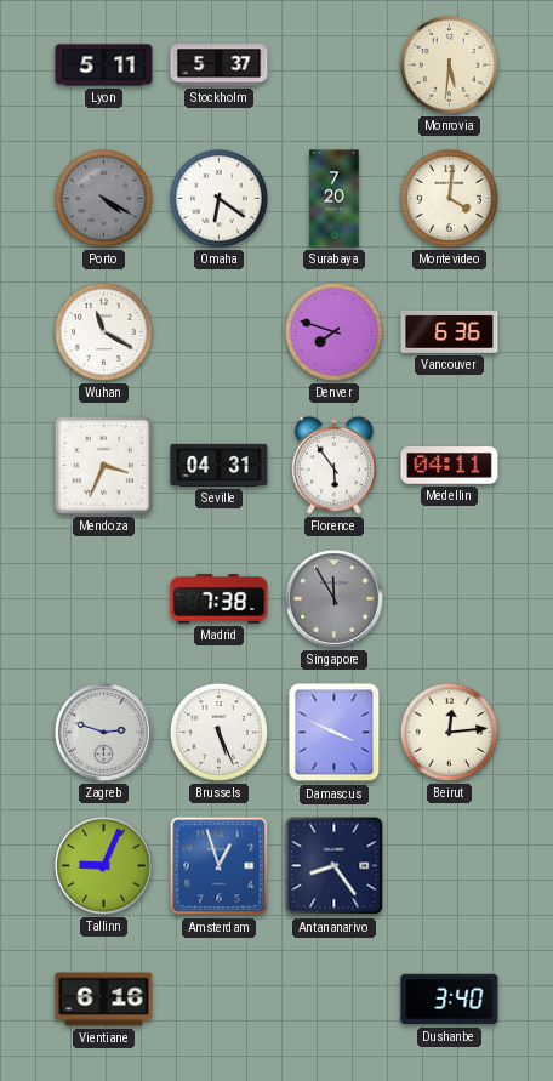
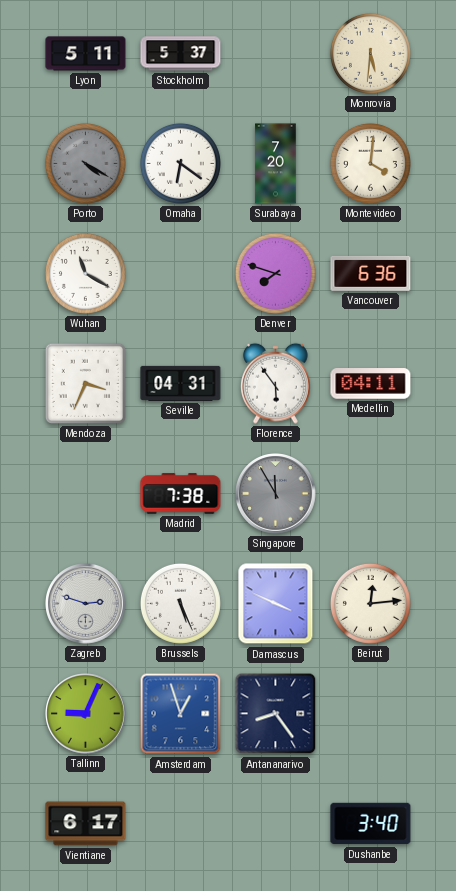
Vientiane: 6:16 -> 6:17
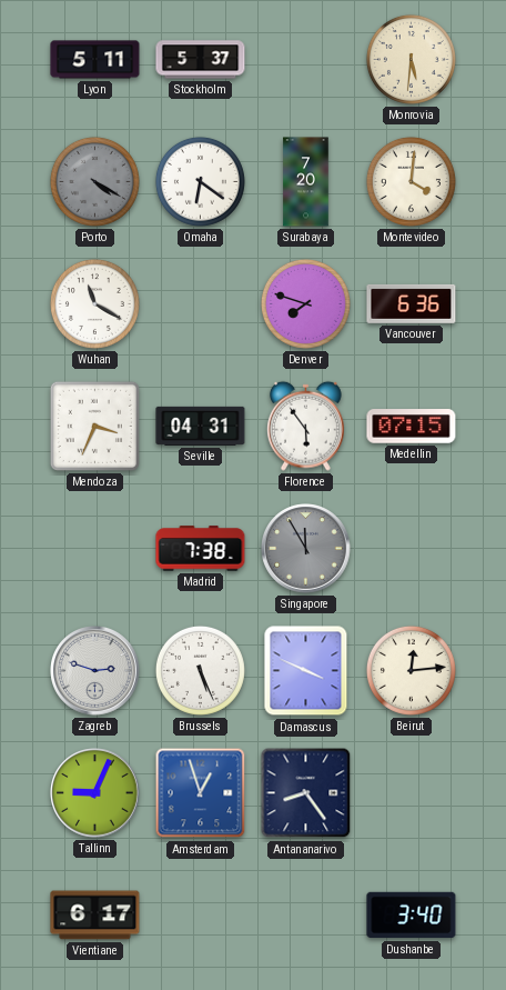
Medellin: 04:11 -> 07:15
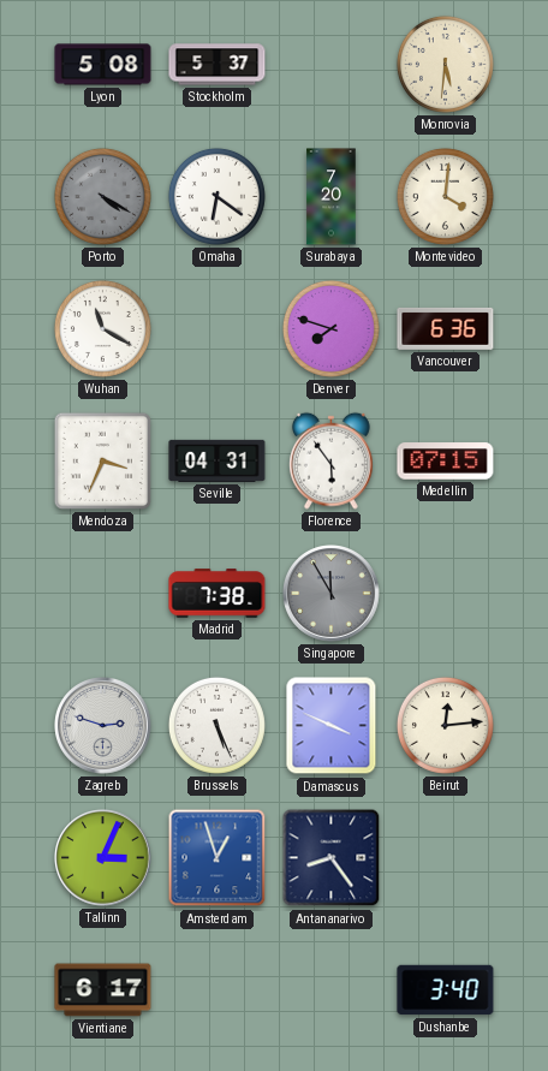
Lyon: 5:11 -> 5:08
Tallinn: 9:04 -> 3:04
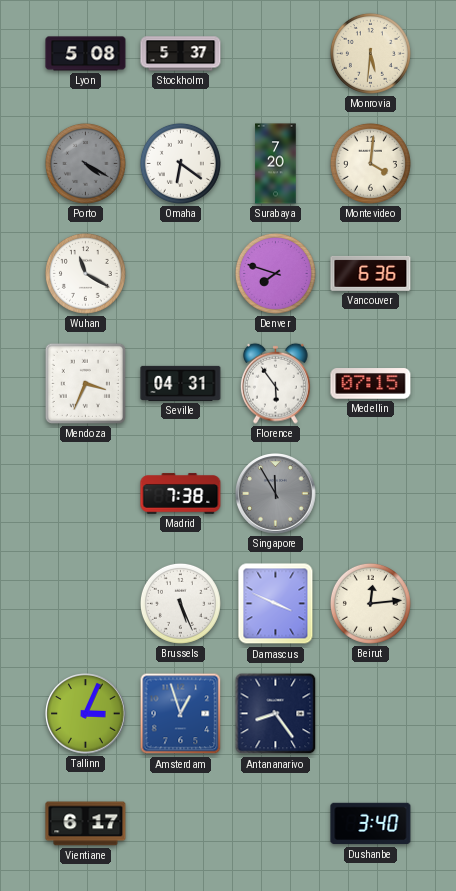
Zagreb: 2:48 -> none
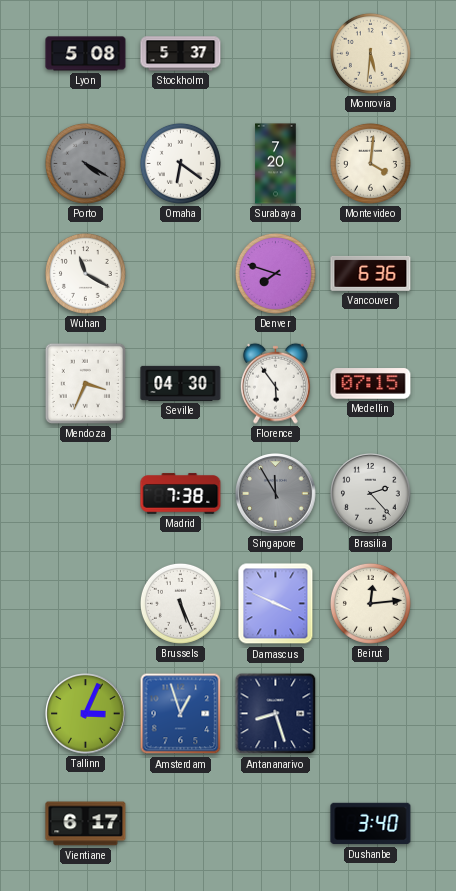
Seville: 04:31 -> 04:30
Brasilia: none -> 2:23
Antananarivo: 8:24 -> 8:27
